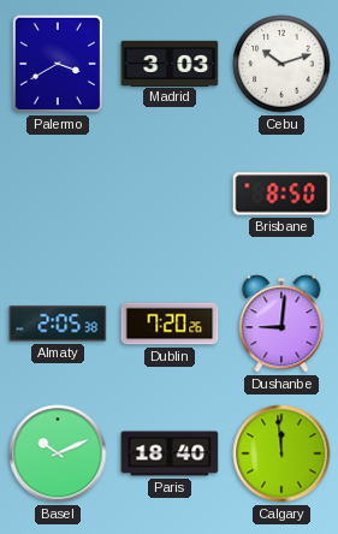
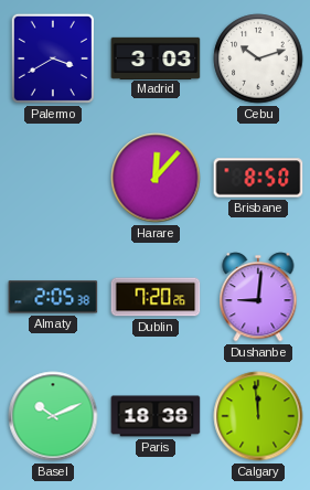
Harare: none -> 12:07
Paris: 18:40 -> 18:38
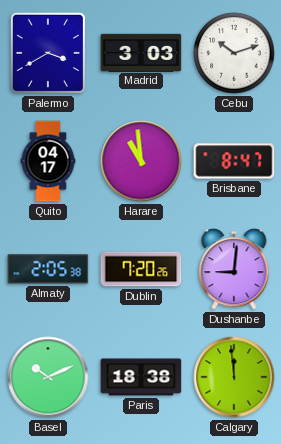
Quito: none -> 04:17
Harare: 12:07 -> 10:59
Brisbane: 8:50 -> 8:47
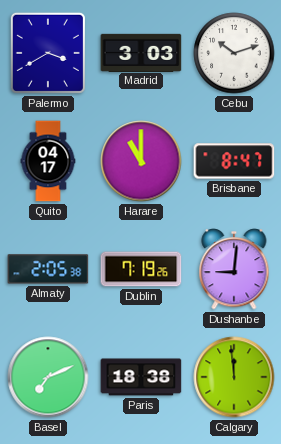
Harare: 10:59 -> 11:00
Dublin: 7:20 -> 7:19
Basel: 10:11 -> 7:11
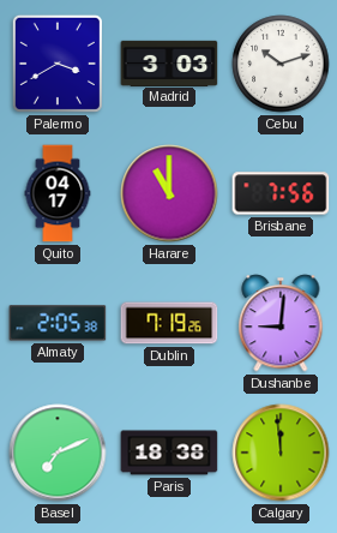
Brisbane: 8:47 -> 7:56
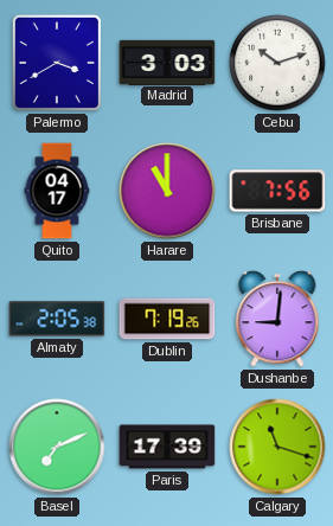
Paris: 18:38 -> 17:39
Calgary: 11:59 -> 11:18
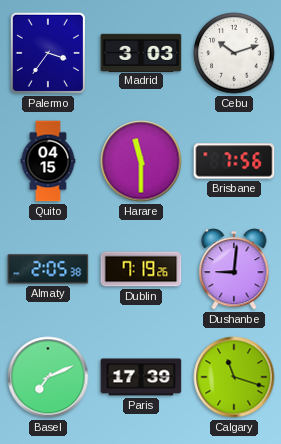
Palermo: 3:40 -> 3:36
Quito: 04:17 -> 04:15
Harare: 11:00 -> 11:30
